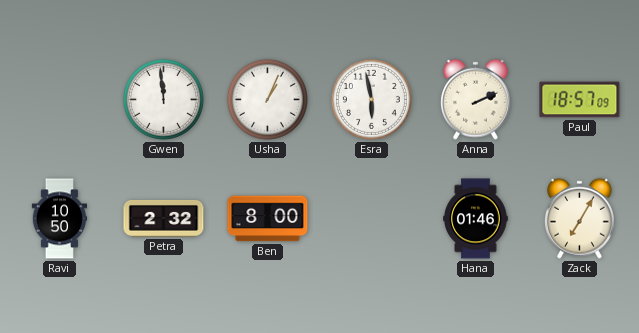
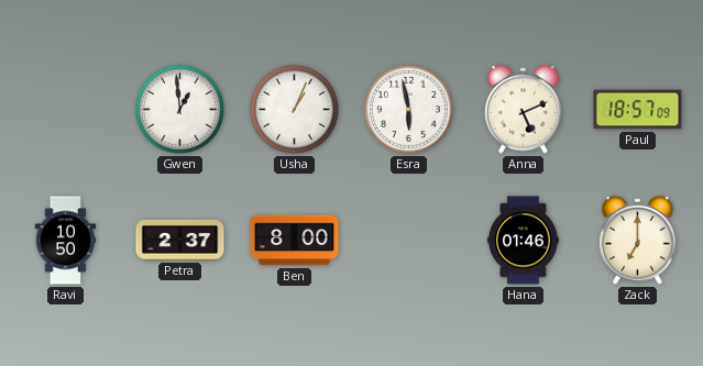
Gwen: 11:59 -> 12:59
Anna: 2:11 -> 5:11
Petra: 2:32 -> 2:37
Zack: 7:05 -> 7:00
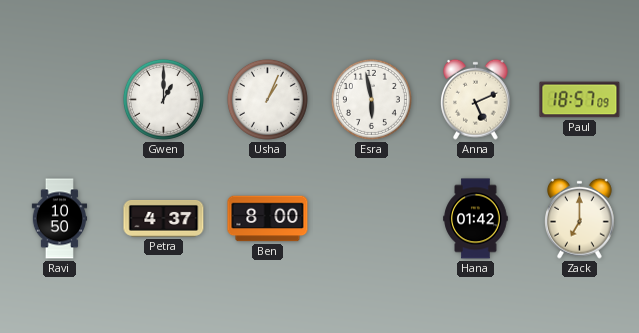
Gwen: 12:59 -> 1:00
Petra: 2:37 -> 4:37
Hana: 01:46 -> 01:42
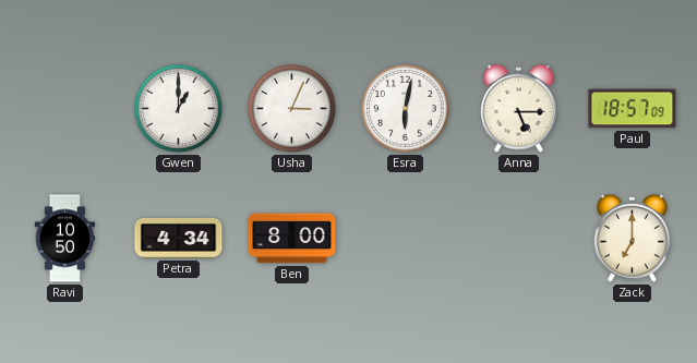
Usha: 1:04 -> 3:04
Esra: 5:58 -> 6:02
Anna: 5:11 -> 5:15
Petra: 4:37 -> 4:34
Hana: 01:42 -> none
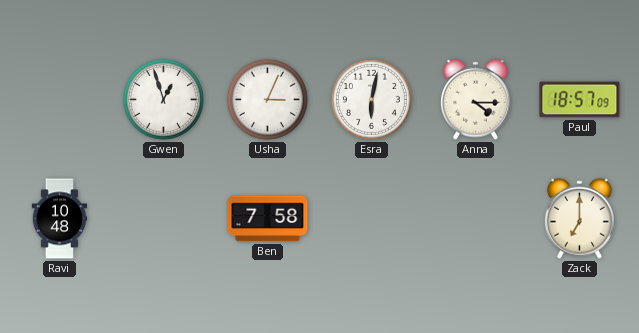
Gwen: 1:00 -> 12:57
Anna: 5:15 -> 4:15
Ravi: 10:50 -> 10:48
Petra: 4:34 -> none
Ben: 8:00 -> 7:58
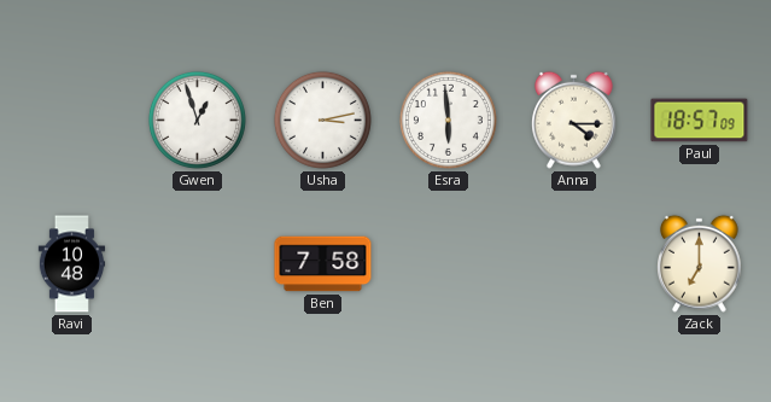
Usha: 3:04 -> 3:13
Esra: 6:02 -> 5:59
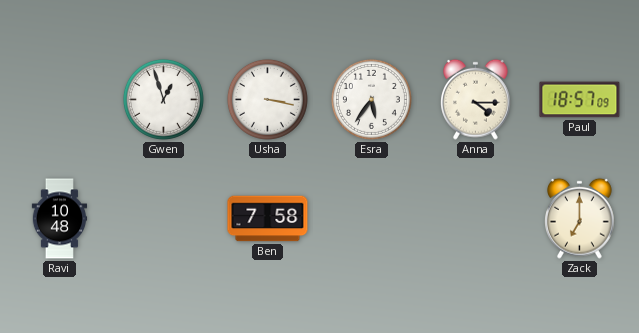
Usha: 3:13 -> 3:17
Esra: 5:59 -> 5:36
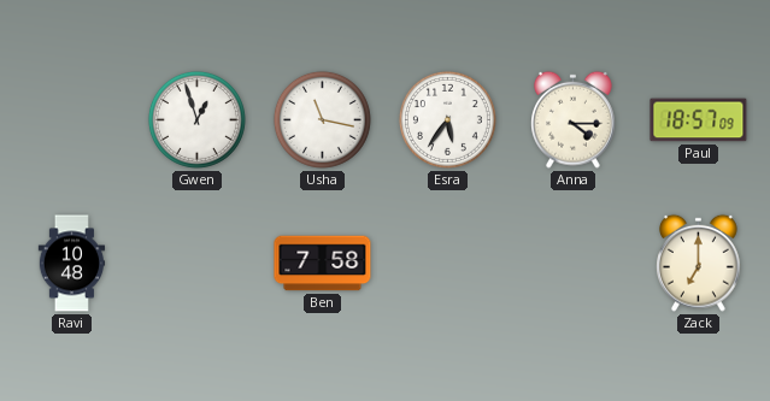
Usha: 3:17 -> 11:17
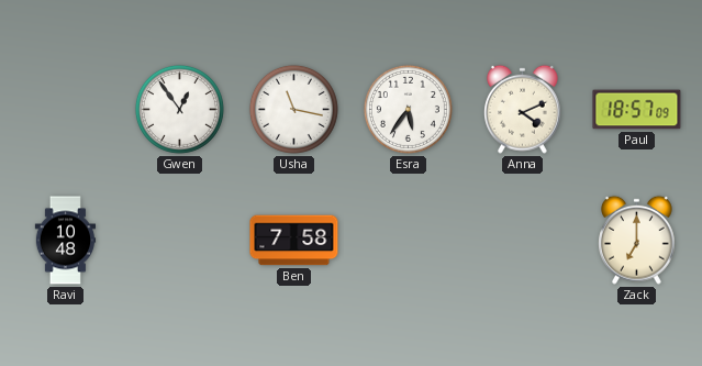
Gwen: 12:57 -> 12:54
Anna: 4:15 -> 4:11
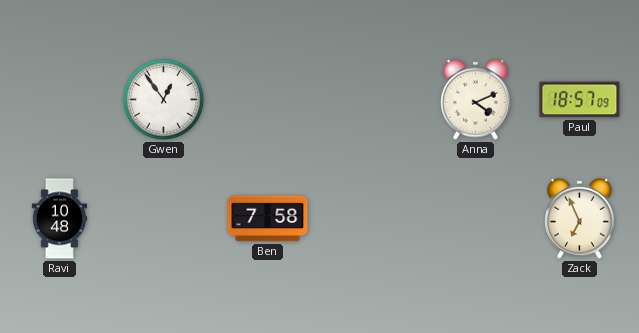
Usha: 11:17 -> none
Esra: 5:36 -> none
Zack: 7:00 -> 6:56
